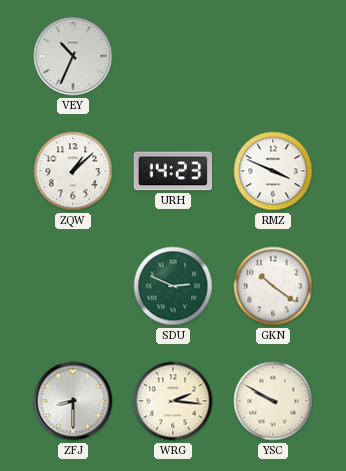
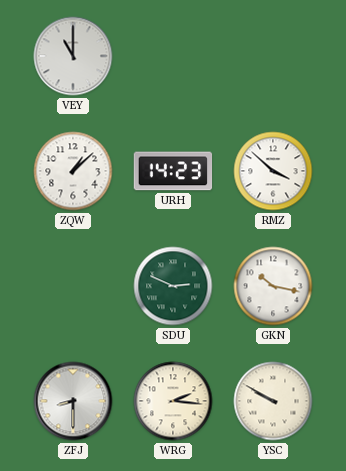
VEY: 10:34 -> 11:00
RMZ: 3:49 -> 3:52
GKN: 10:21 -> 10:17
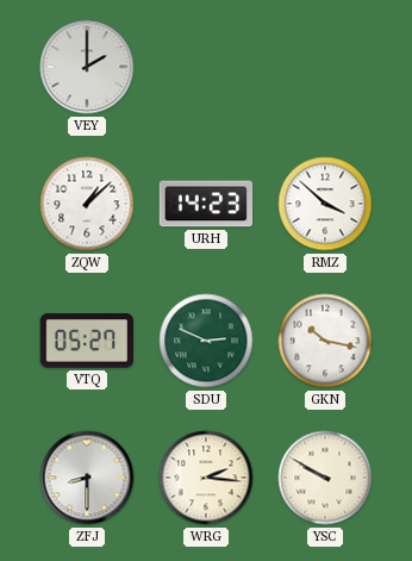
VEY: 11:00 -> 2:00
VTQ: none -> 05:27
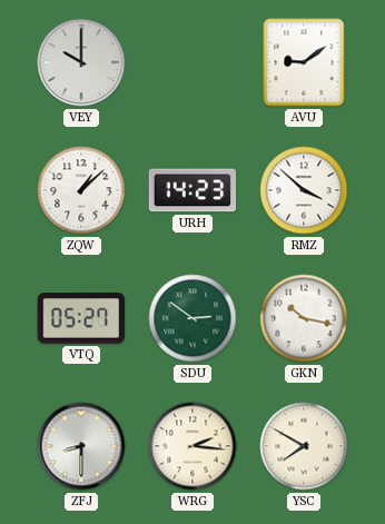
VEY: 2:00 -> 10:00
AVU: none -> 9:09
SDU: 2:49 -> 2:51
YSC: 9:50 -> 7:50
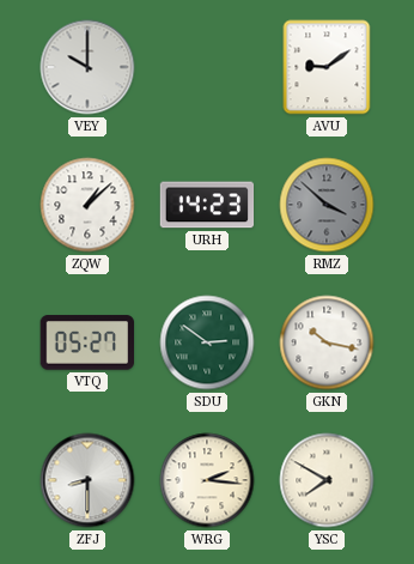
RMZ dial: white -> grey
